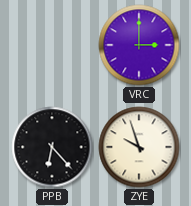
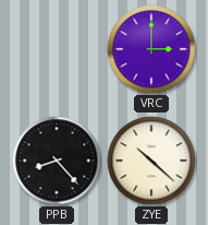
PPB: 6:23 -> 8:23
ZYE: 9:57 -> 10:22
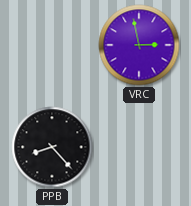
VRC: 3:00 -> 2:58
ZYE: 10:22 -> none
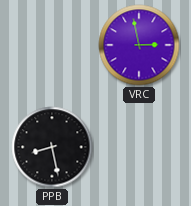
PPB: 8:23 -> 8:28
